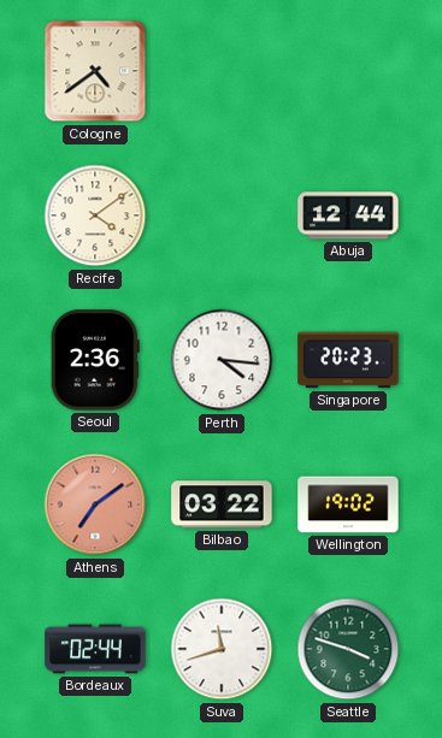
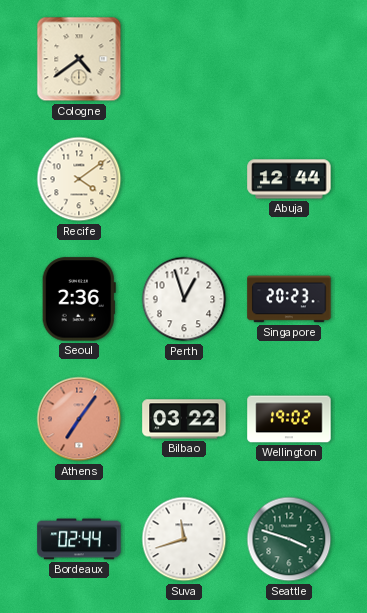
Perth: 4:16 -> 12:57
Athens: 7:09 -> 7:06
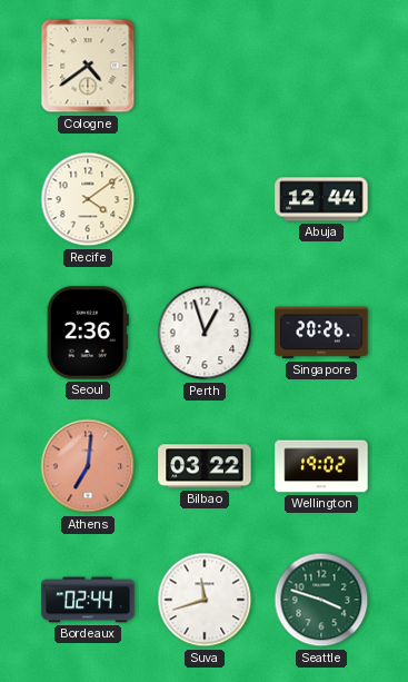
Singapore: 20:23 -> 20:26
Athens: 7:06 -> 7:01
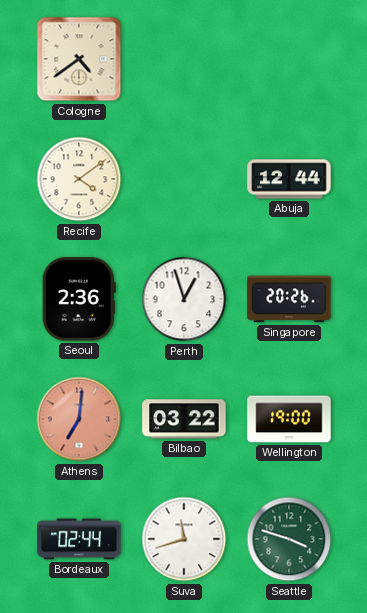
Wellington: 19:02 -> 19:00
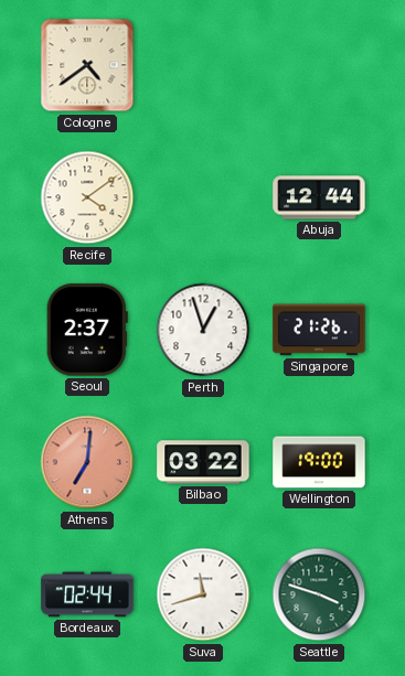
Seoul: 2:36 -> 2:37
Singapore: 20:26 -> 21:26
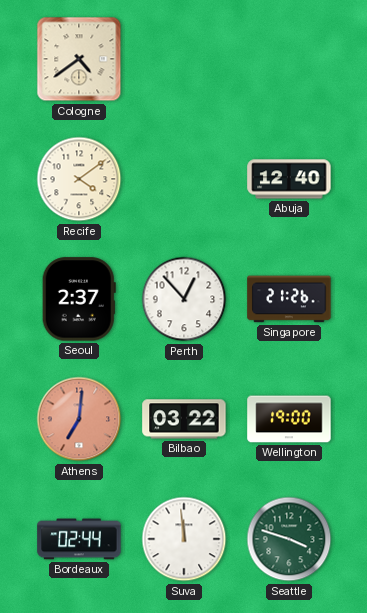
Abuja: 12:44 -> 12:40
Perth: 12:57 -> 12:53
Suva: 11:42 -> 11:59
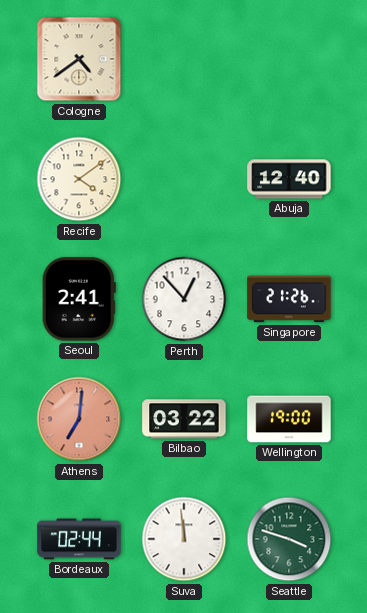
Seoul: 2:37 -> 2:41
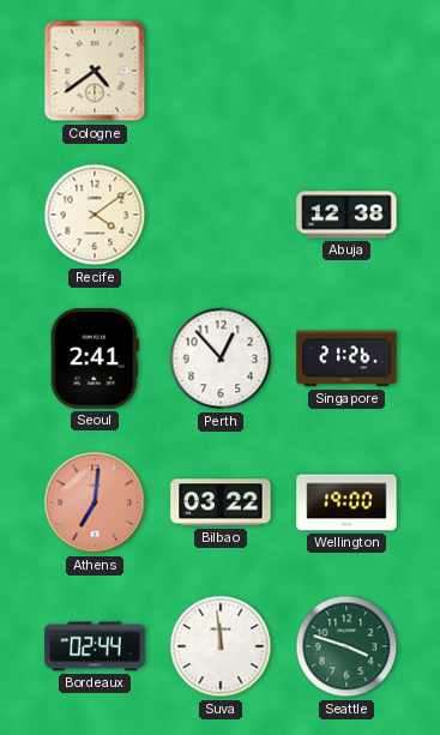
Abuja: 12:40 -> 12:38
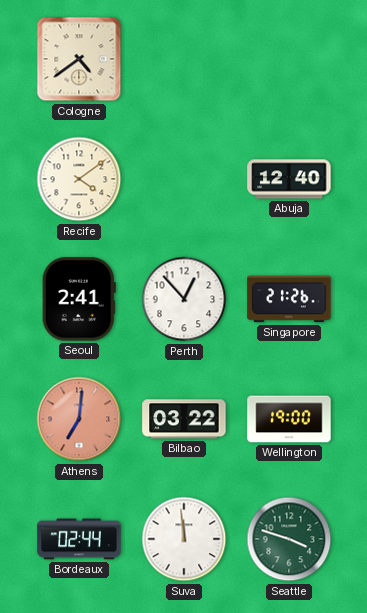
Abuja: 12:38 -> 12:40
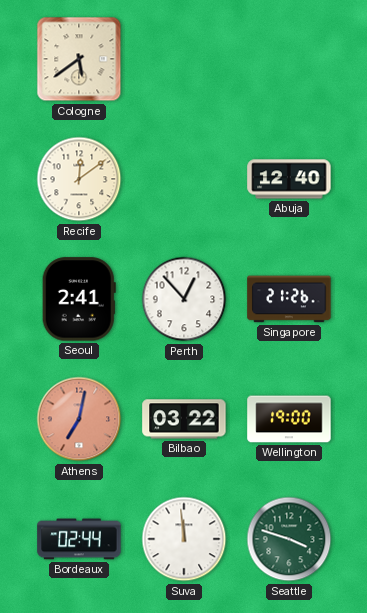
Cologne: 4:39 -> 5:39
Recife: 4:09 -> 12:09
Athens: 7:01 -> 7:02
